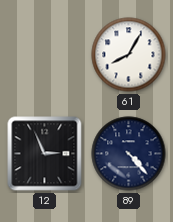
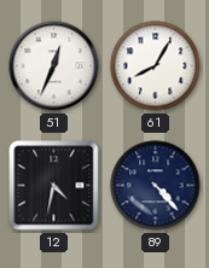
51: none -> 12:34
12: 2:56 -> 4:32
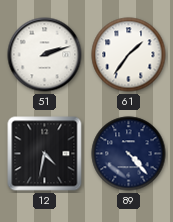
51: 12:34 -> 2:12
61: 8:05 -> 1:36
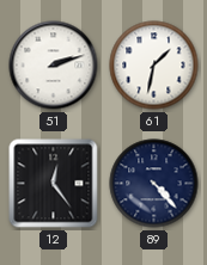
61: 1:36 -> 1:32
12: 4:32 -> 12:24
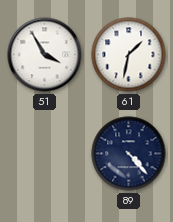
51: 2:12 -> 3:55
12: 12:24 -> none
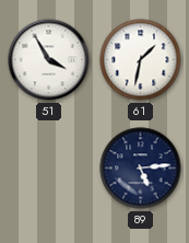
89: 4:23 -> 5:14
